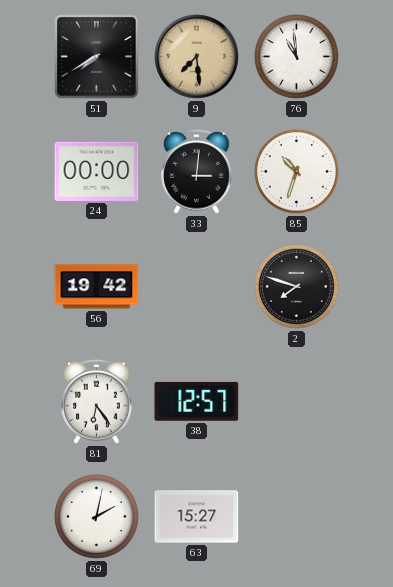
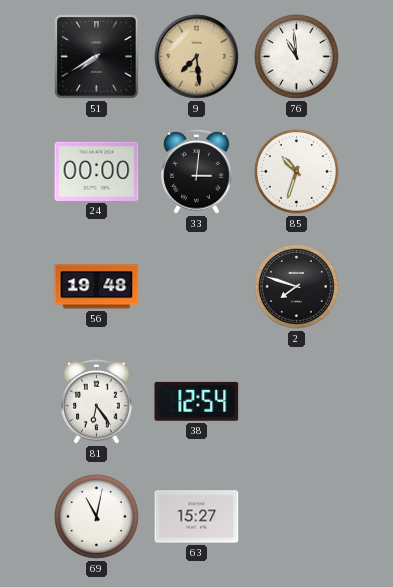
56: 19:42 -> 19:48
38: 12:57 -> 12:54
69: 2:02 -> 11:02
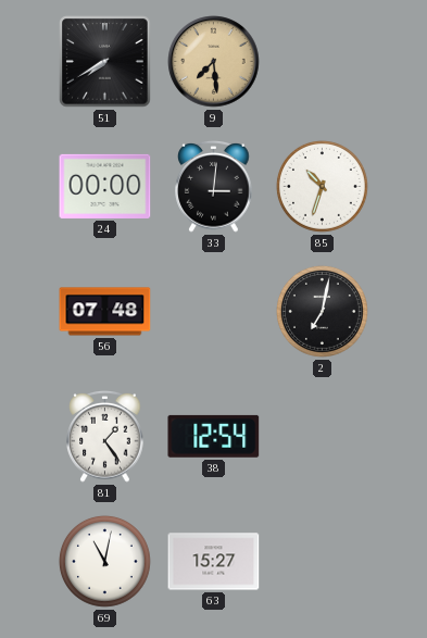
76: 10:59 -> none
56: 19:48 -> 07:48
2: 7:48 -> 7:02
81: 6:24 -> 1:24
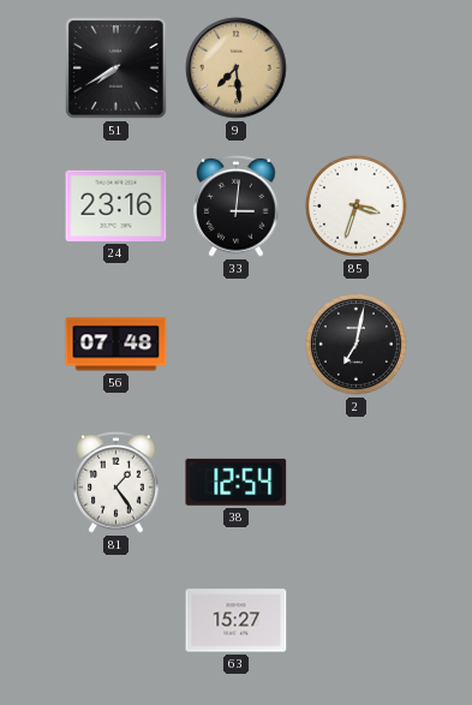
24: 00:00 -> 23:16
85: 10:33 -> 3:33
69: 11:02 -> none
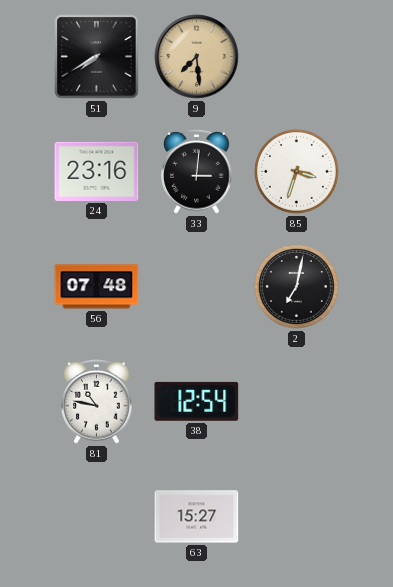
81: 1:24 -> 10:47
